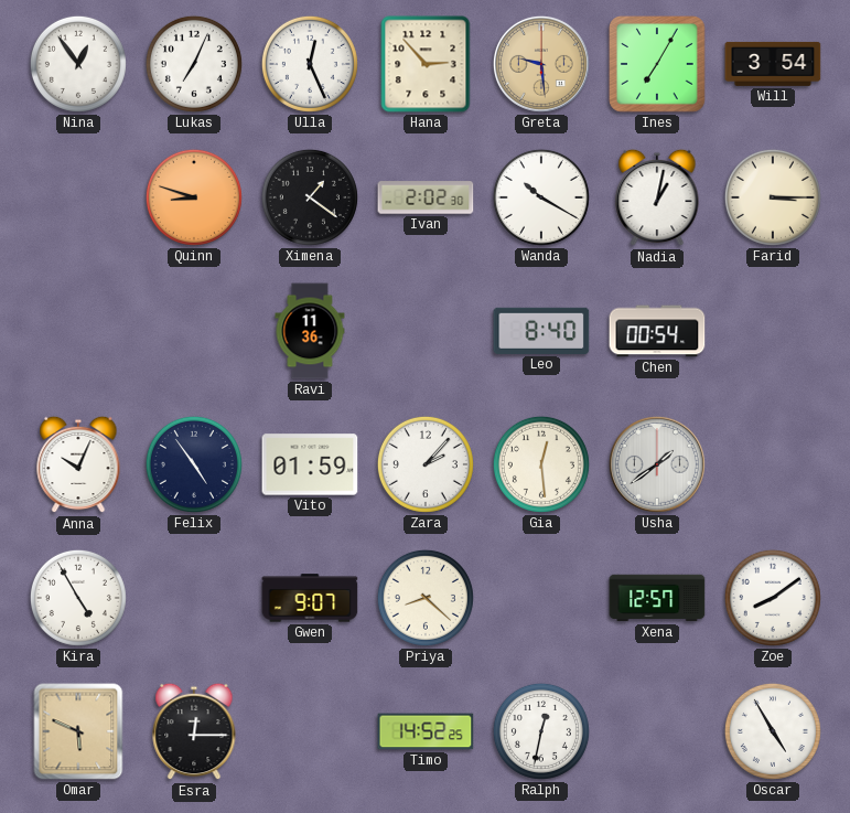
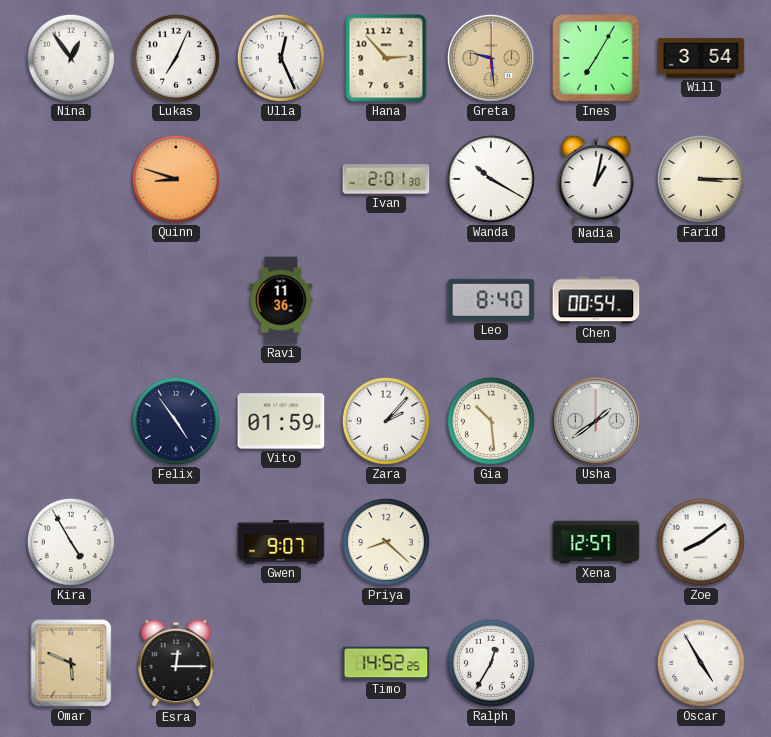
Ximena: 1:21 -> none
Ivan: 2:02 -> 2:01
Anna: 10:04 -> none
Gia: 12:29 -> 10:29
Ralph: 12:32 -> 12:35
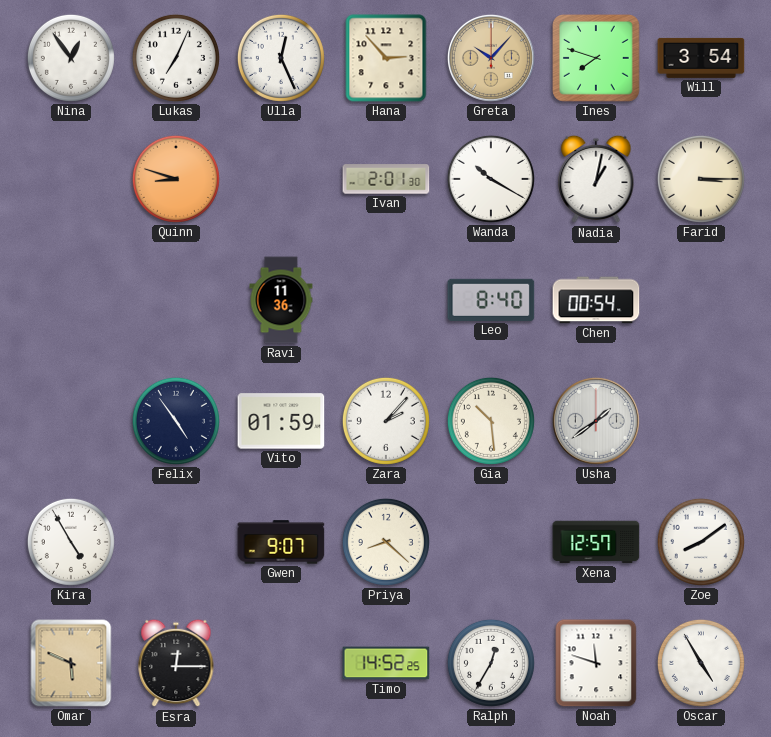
Greta: 9:29 -> 10:07
Ines: 7:05 -> 7:48
Noah: none -> 11:48
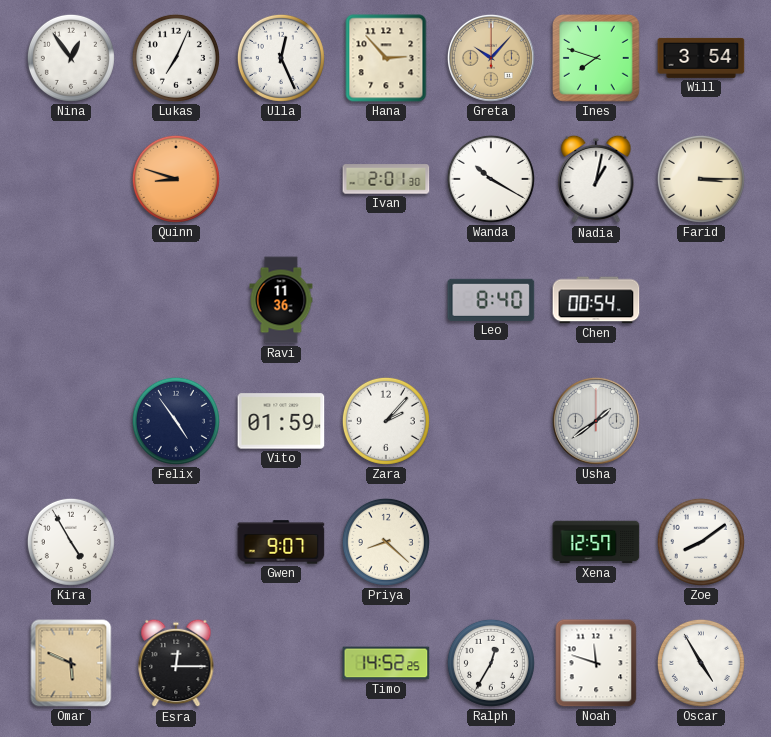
Gia: 10:29 -> none
